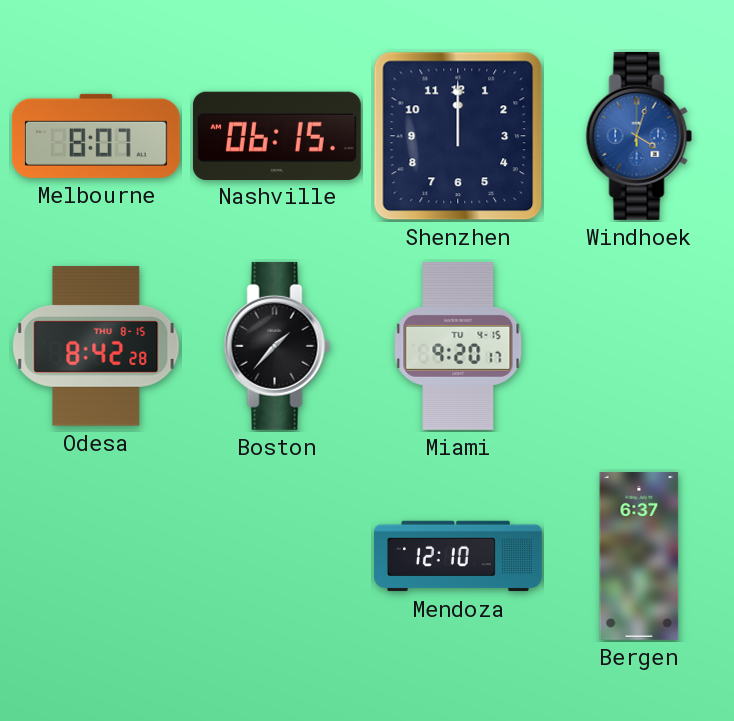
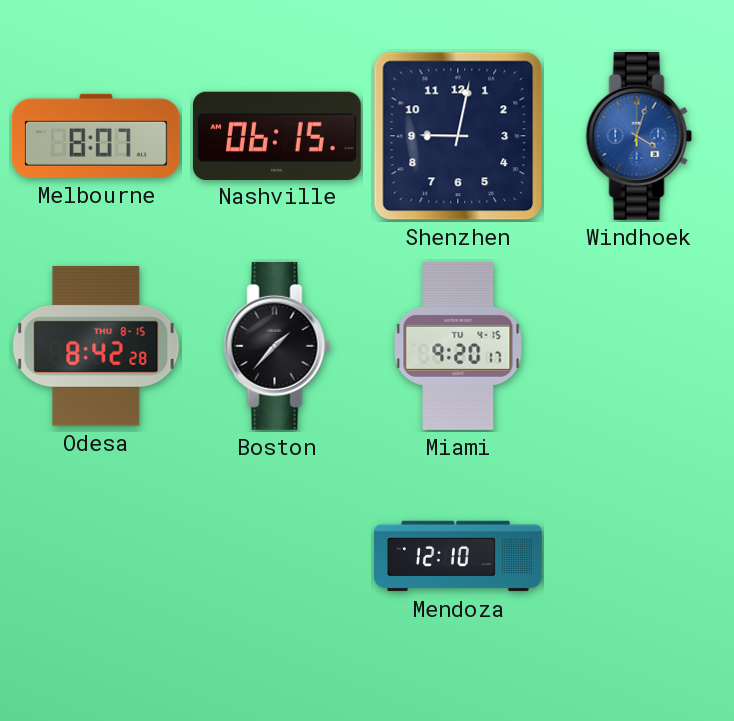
Shenzhen: 12:00 -> 9:02
Bergen: 6:37 -> none
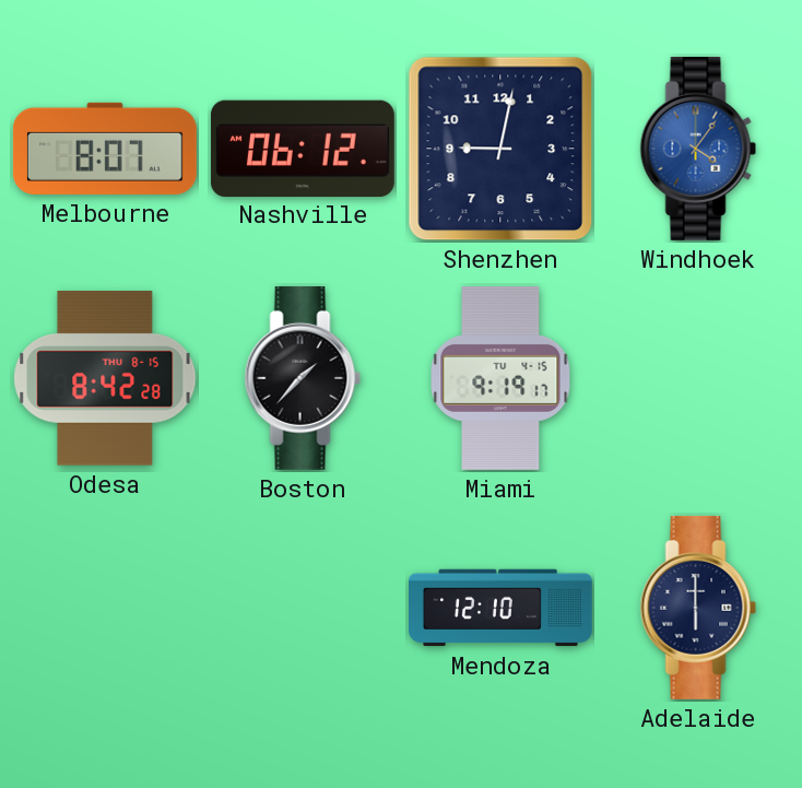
Nashville: 06:15 -> 06:12
Windhoek: 4:03 -> 4:06
Miami: 9:20 -> 9:19
Adelaide: none -> 6:00
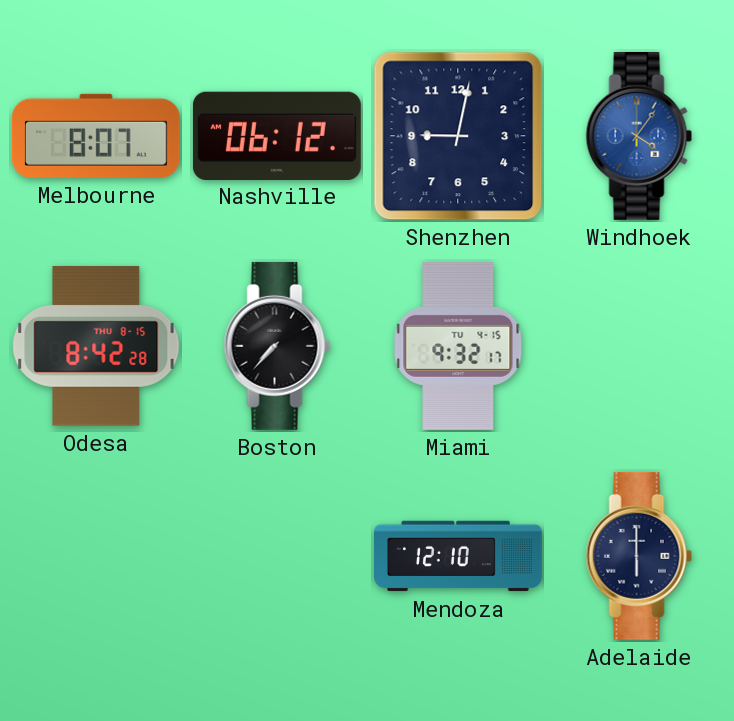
Boston: 1:37 -> 7:37
Miami: 9:19 -> 9:32
